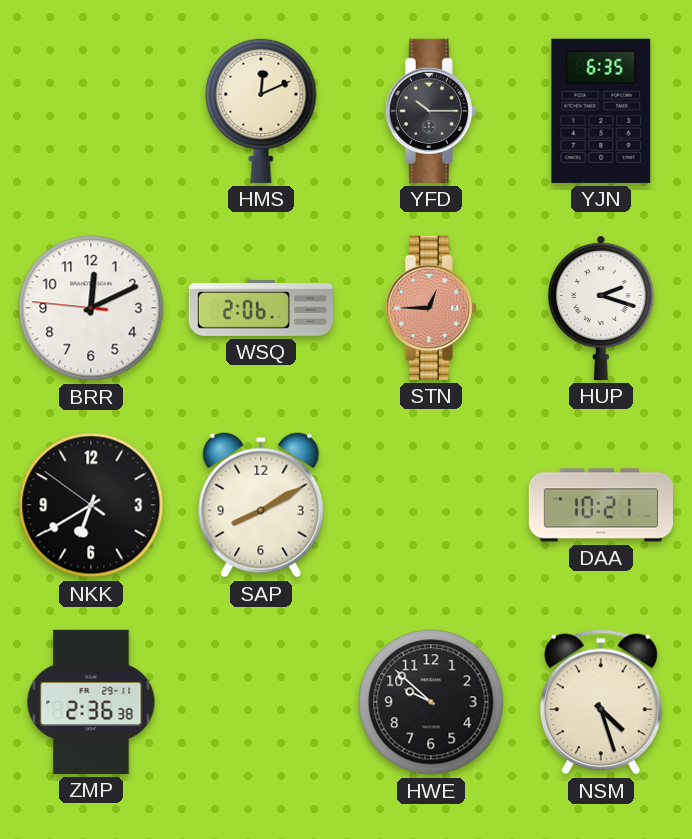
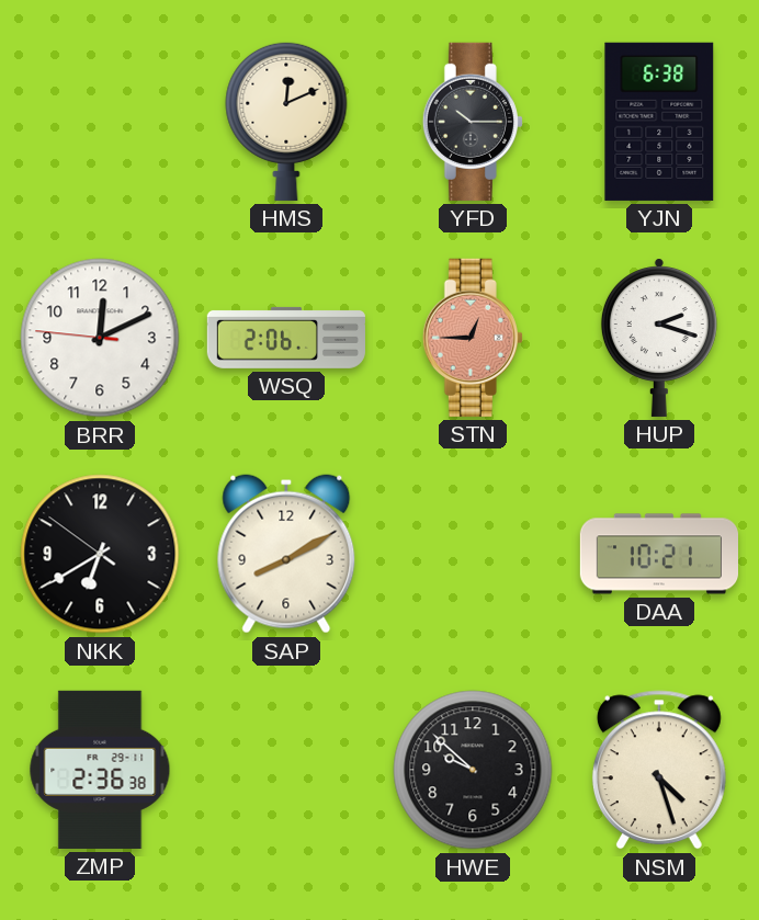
YJN: 6:35 -> 6:38
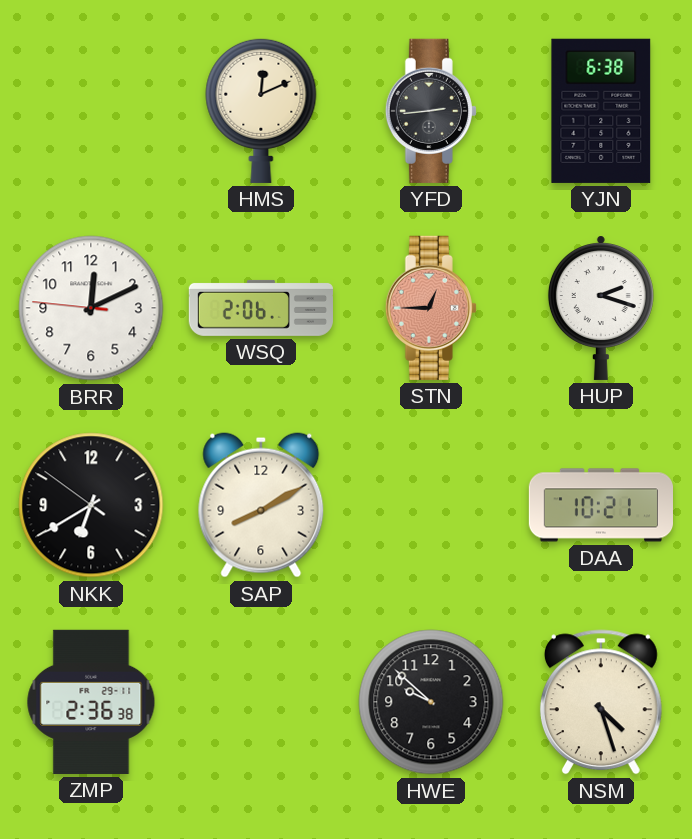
YFD: 10:15 -> 2:44
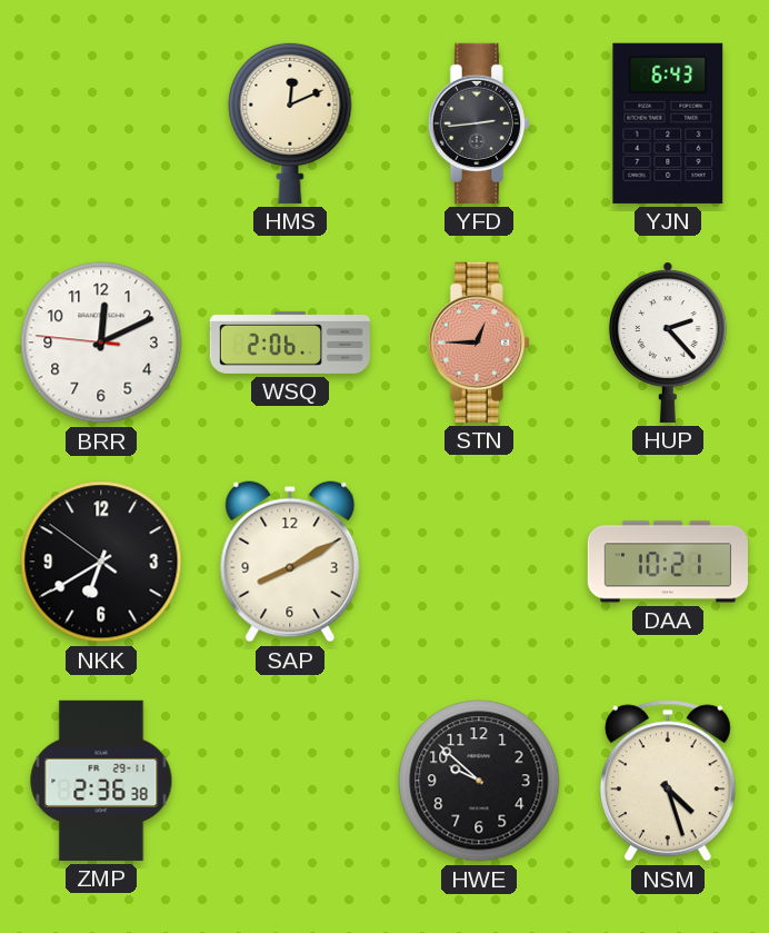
YJN: 6:38 -> 6:43
HUP: 2:18 -> 2:23
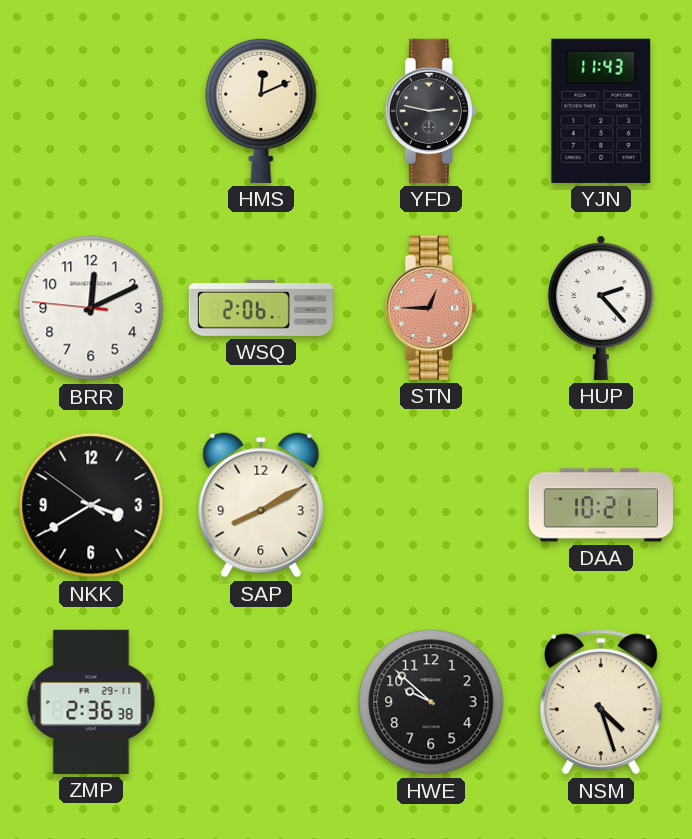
YFD: 2:44 -> 2:47
YJN: 6:43 -> 11:43
NKK: 6:39 -> 3:39
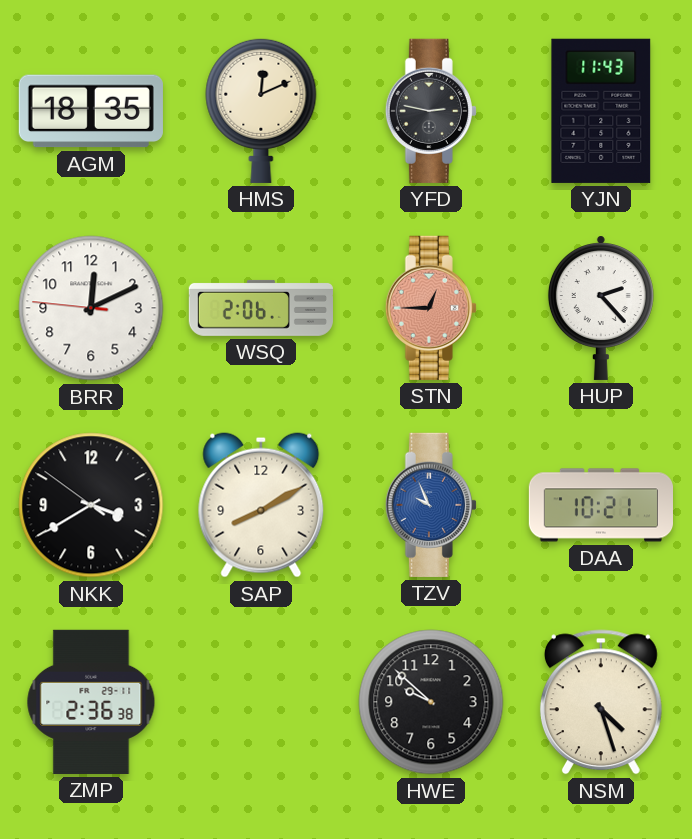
AGM: none -> 18:35
TZV: none -> 9:56
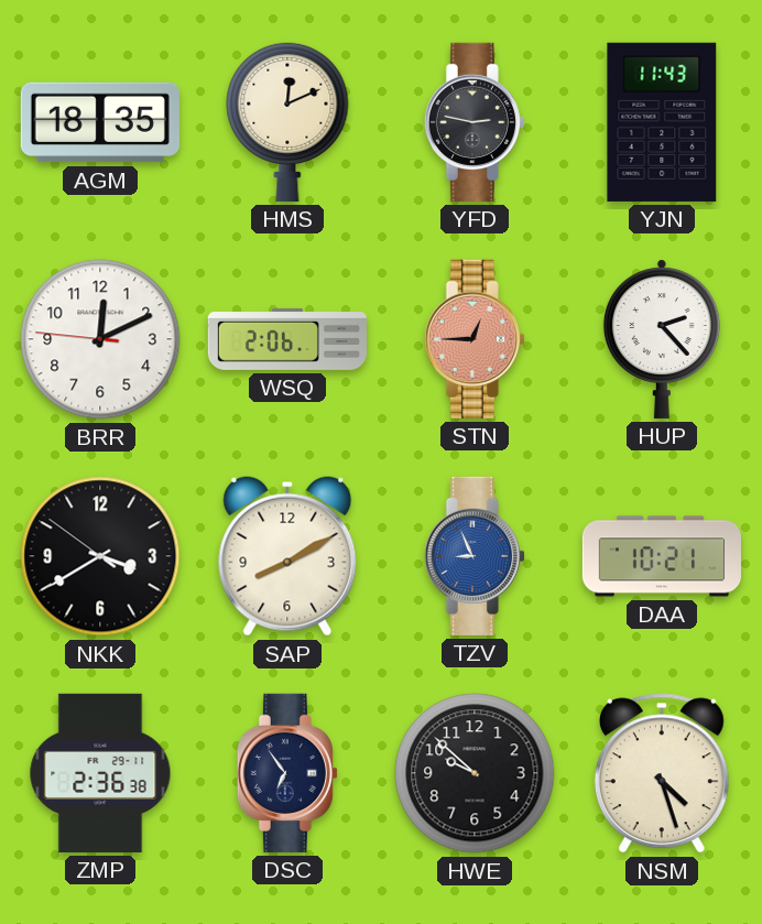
TZV: 9:56 -> 8:56
DSC: none -> 6:54
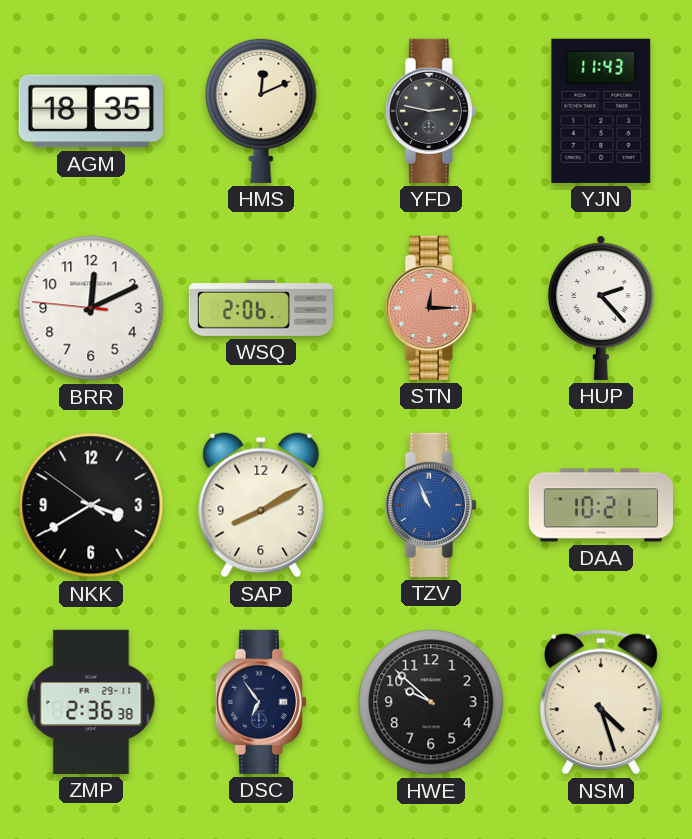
STN: 12:45 -> 12:15
TZV: 8:56 -> 10:56
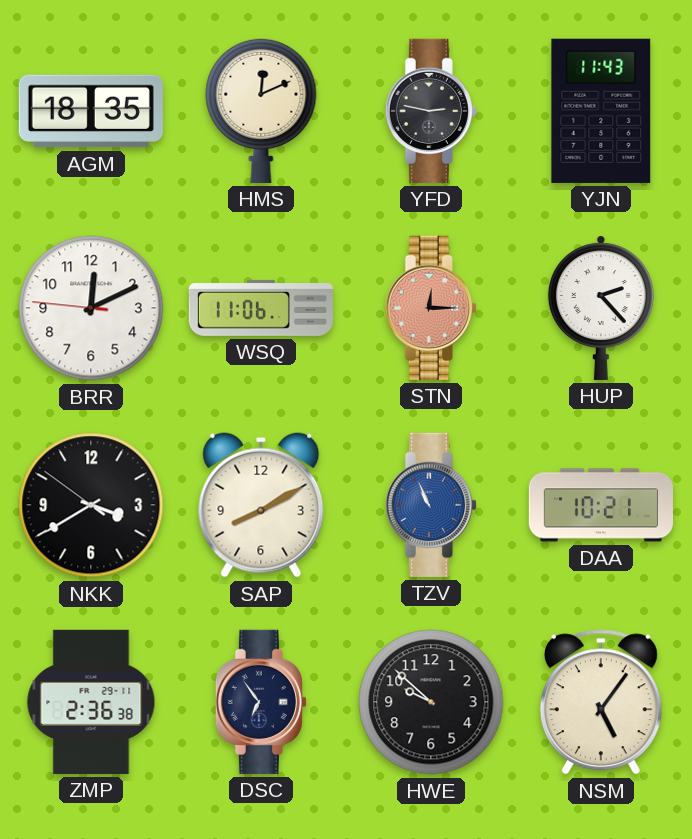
WSQ: 2:06 -> 11:06
NSM: 4:27 -> 5:06
